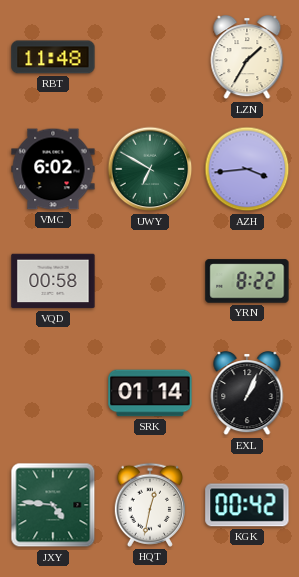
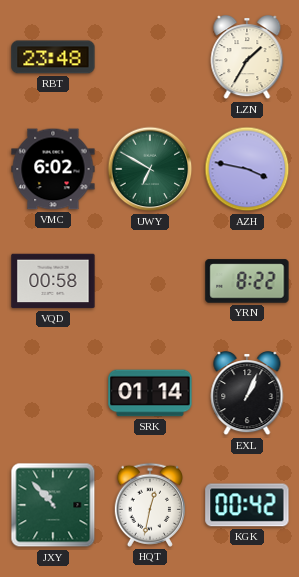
RBT: 11:48 -> 23:48
AZH: 3:44 -> 3:47
JXY: 4:46 -> 10:53
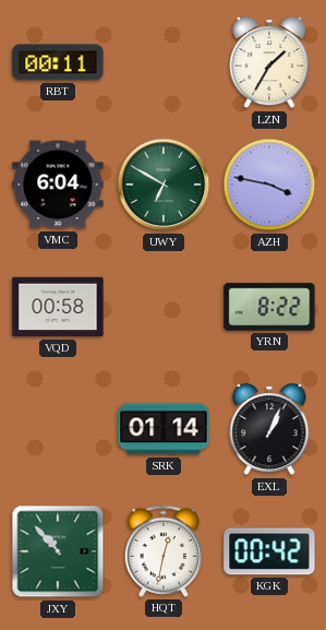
RBT: 23:48 -> 00:11
VMC: 6:02 -> 6:04
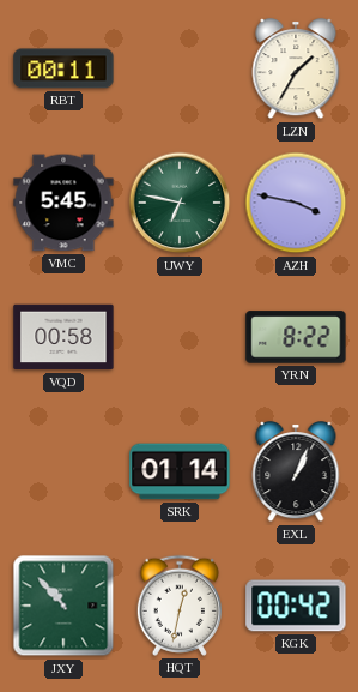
VMC: 6:04 -> 5:45
UWY: 6:50 -> 6:47
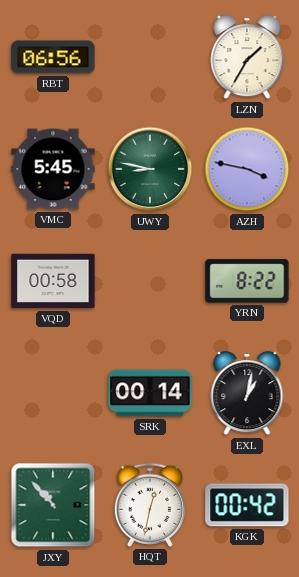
RBT: 00:11 -> 06:56
UWY: 6:47 -> 8:47
SRK: 01:14 -> 00:14
EXL: 1:04 -> 1:02
